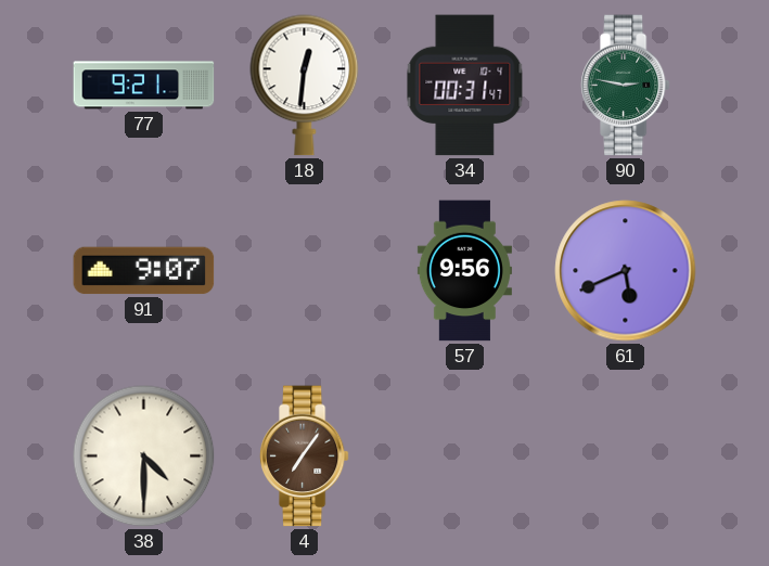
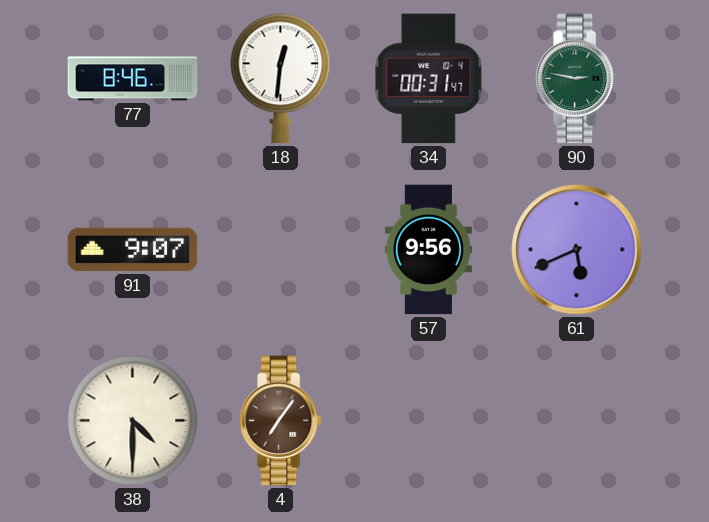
77: 9:21 -> 8:46
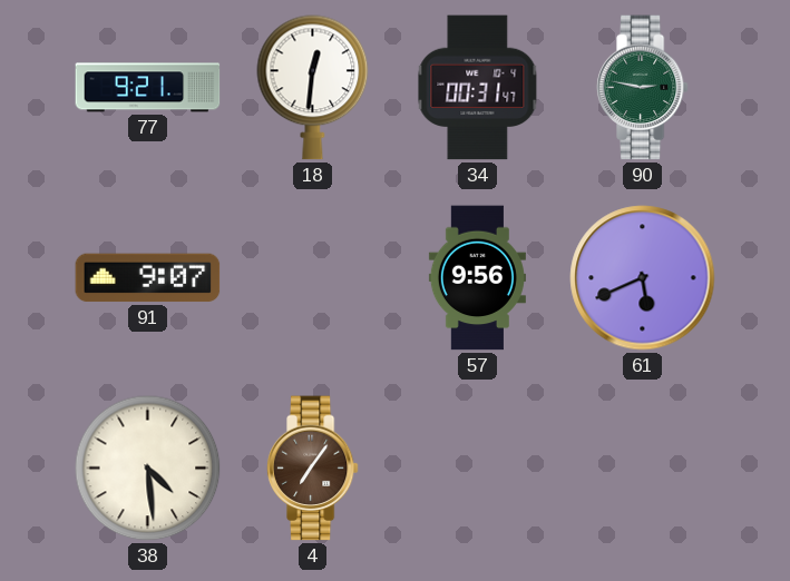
77: 8:46 -> 9:21
38: 4:30 -> 4:29
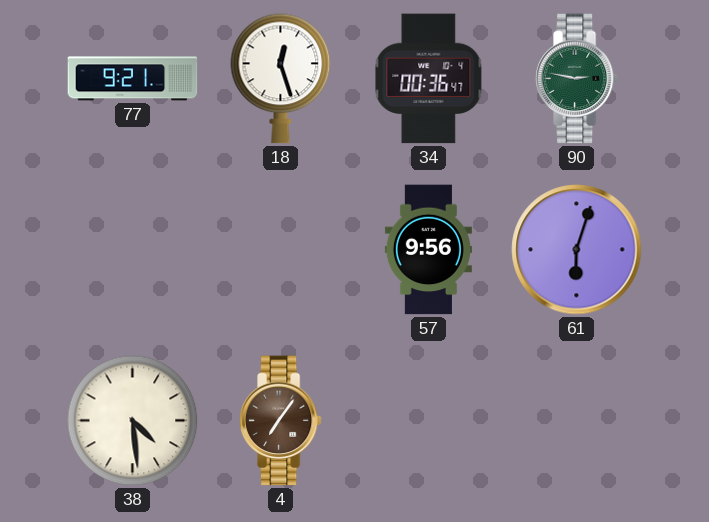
18: 12:31 -> 12:27
34: 00:31 -> 00:36
91: 9:07 -> none
61: 5:41 -> 6:03
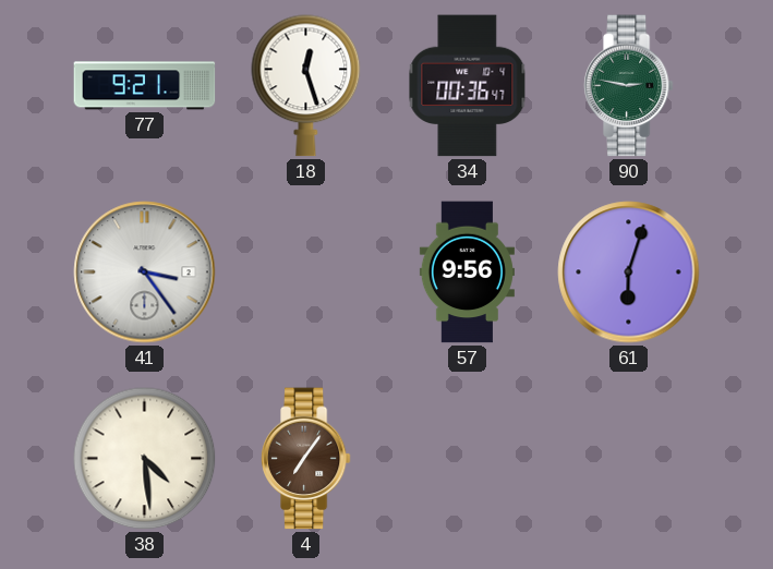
41: none -> 3:24
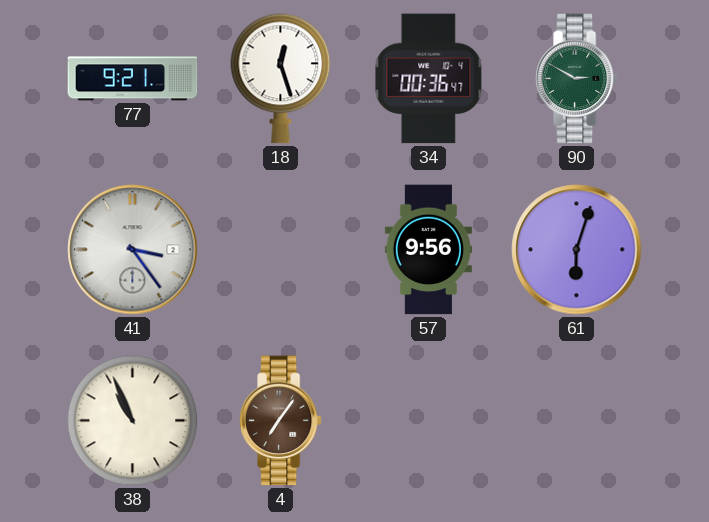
90: 2:47 -> 2:50
38: 4:29 -> 10:56
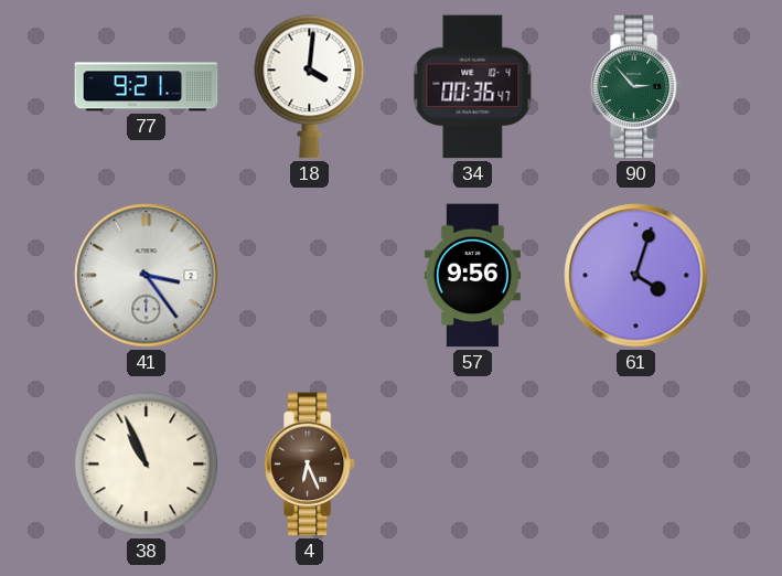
18: 12:27 -> 4:01
90: 2:50 -> 2:53
61: 6:03 -> 4:03
4: 7:06 -> 6:26
